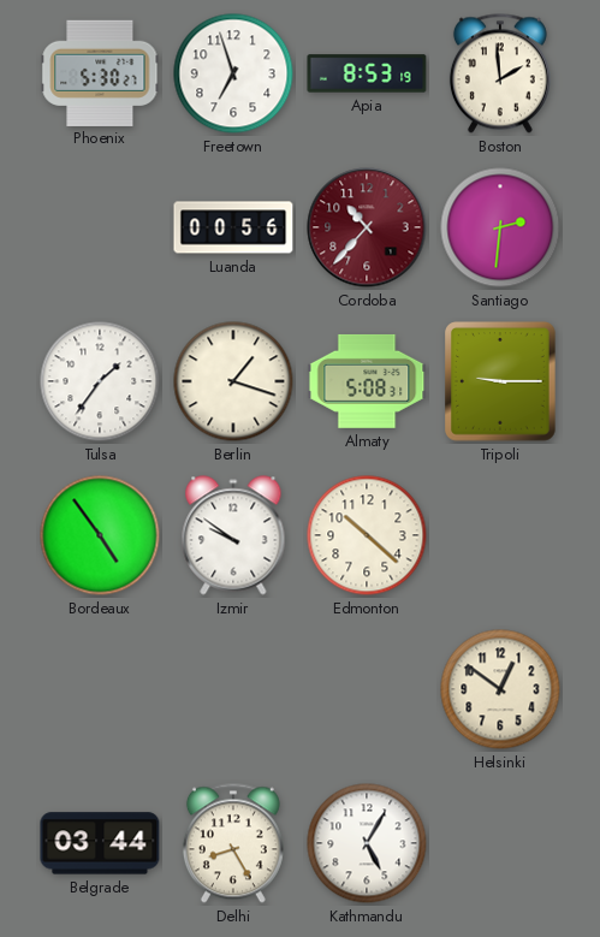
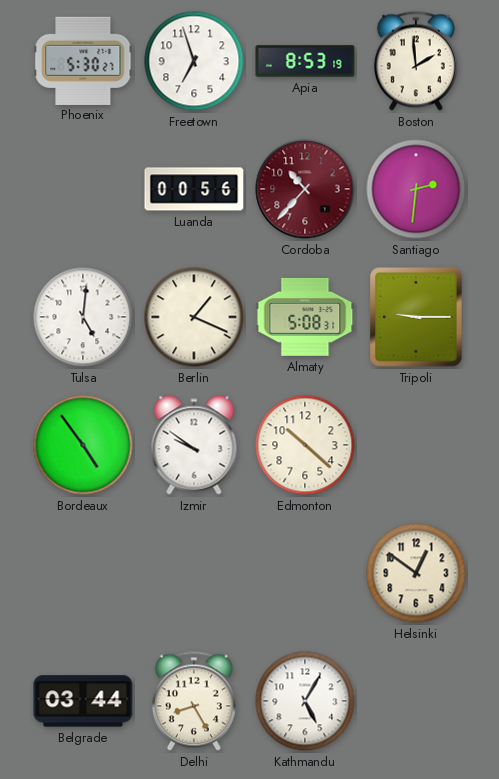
Tulsa: 1:36 -> 5:01
Berlin: 1:18 -> 1:19
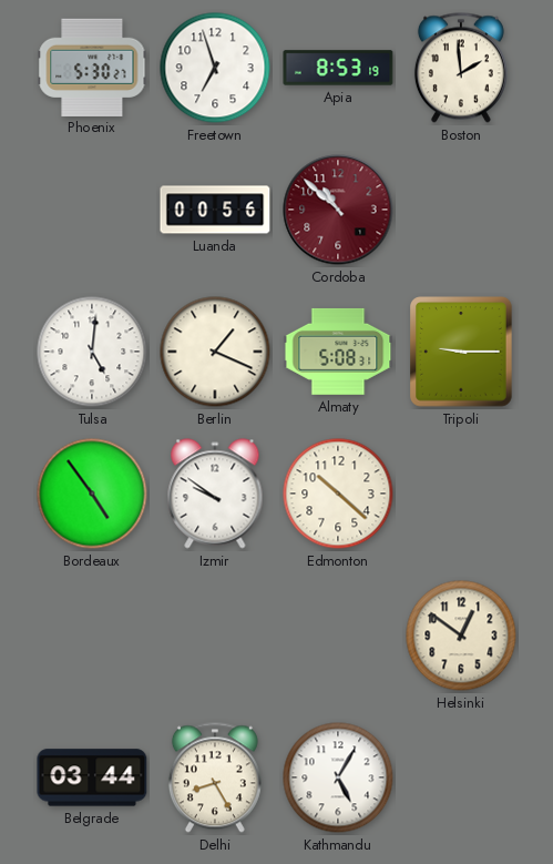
Cordoba: 10:37 -> 10:52
Santiago: 2:31 -> none
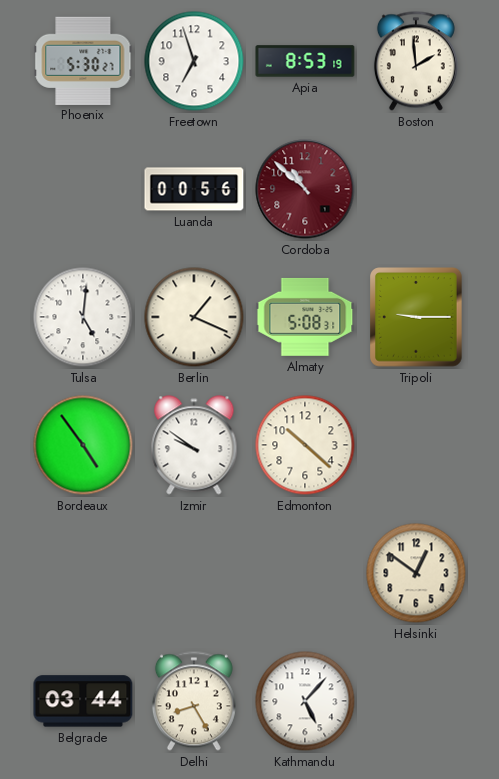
Kathmandu: 5:05 -> 5:07
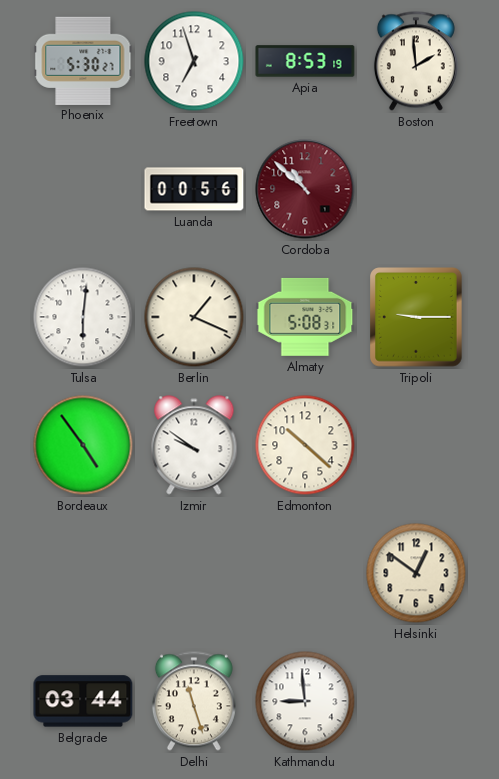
Tulsa: 5:01 -> 6:01
Delhi: 8:25 -> 11:27
Kathmandu: 5:07 -> 8:59
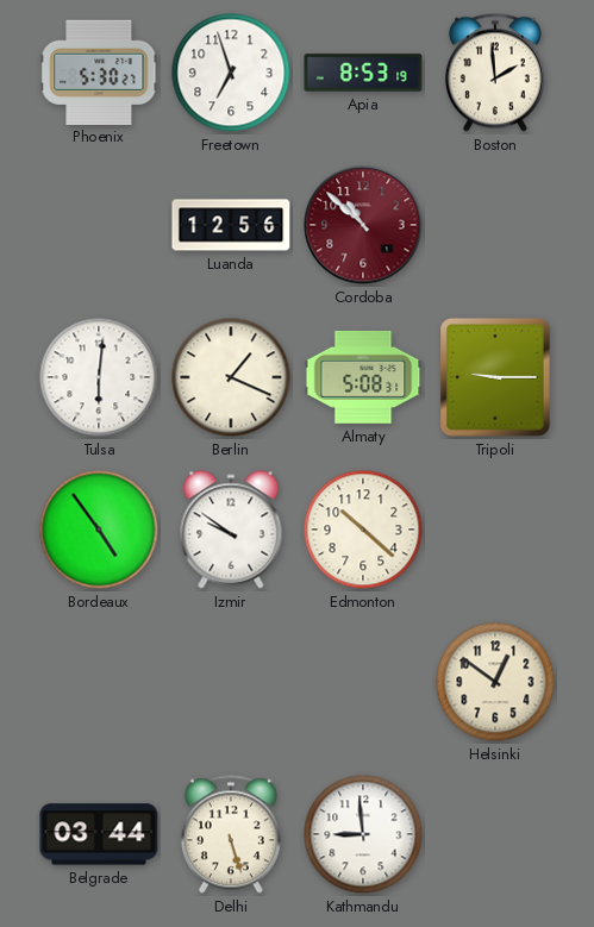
Luanda: 00:56 -> 12:56
Delhi: 11:27 -> 5:27
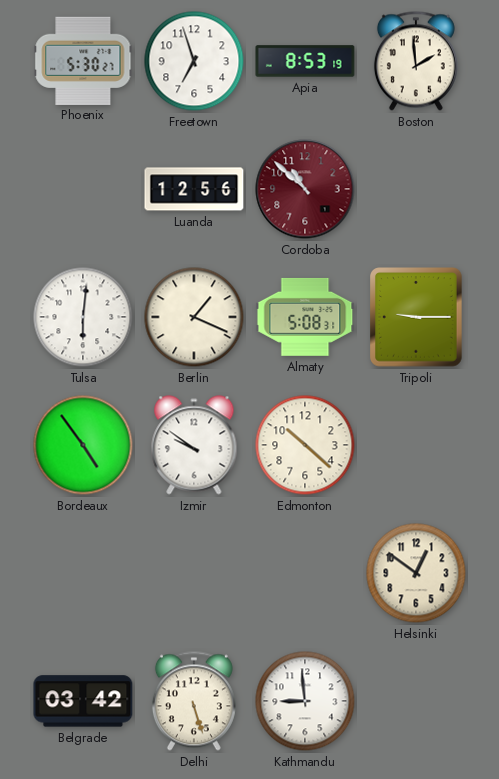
Belgrade: 03:44 -> 03:42
